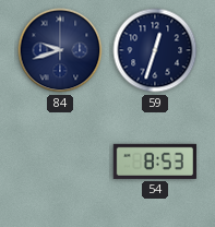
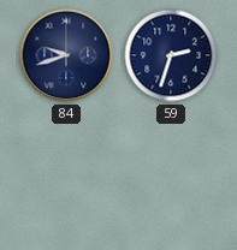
59: 12:33 -> 2:33
54: 8:53 -> none
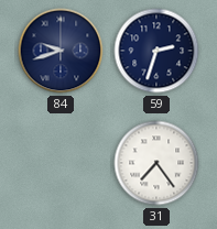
31: none -> 7:24
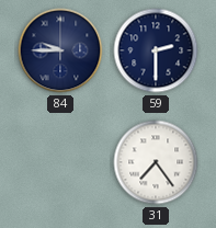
84: 9:42 -> 9:45
59: 2:33 -> 2:30
